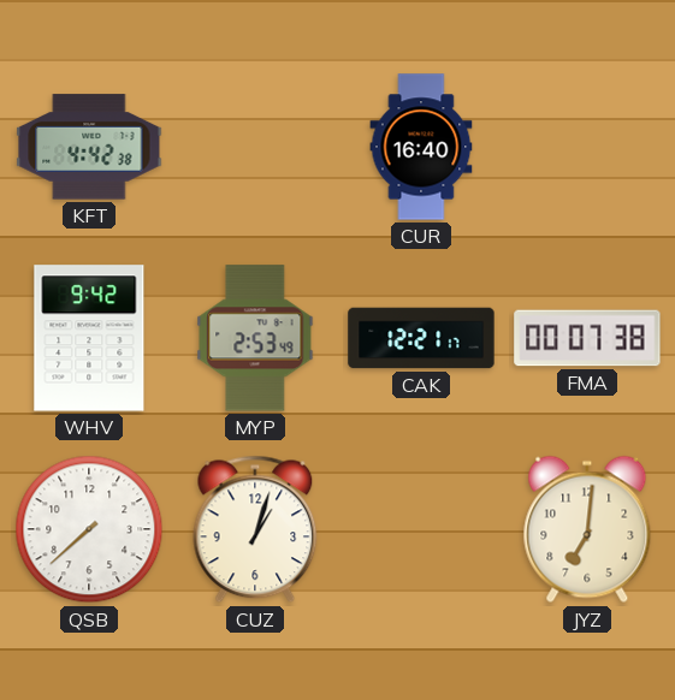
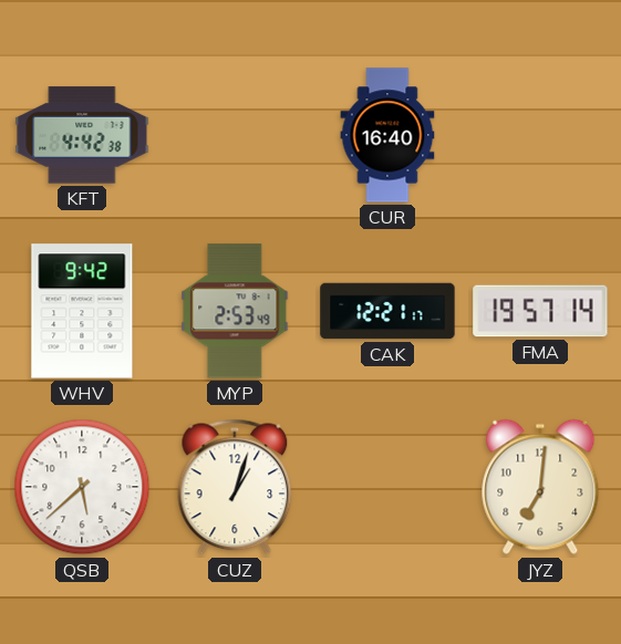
FMA: 00:07 -> 19:57
QSB: 7:38 -> 5:38
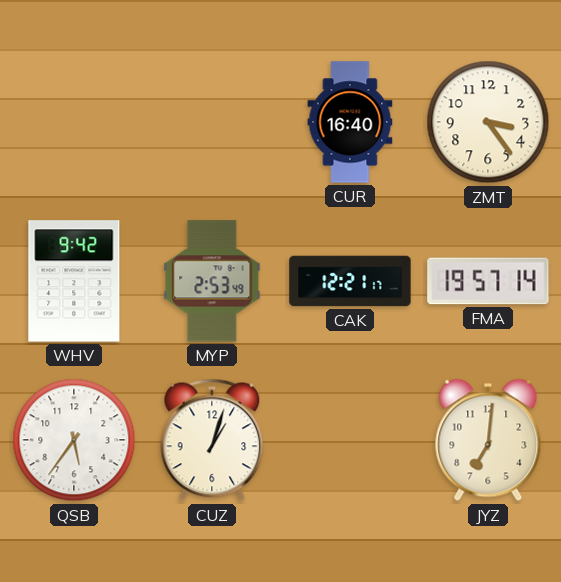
KFT: 4:42 -> none
ZMT: none -> 3:24
QSB: 5:38 -> 5:36
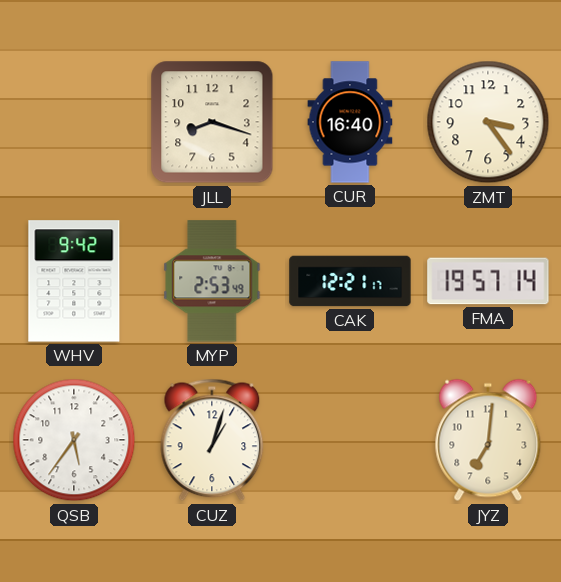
JLL: none -> 8:18
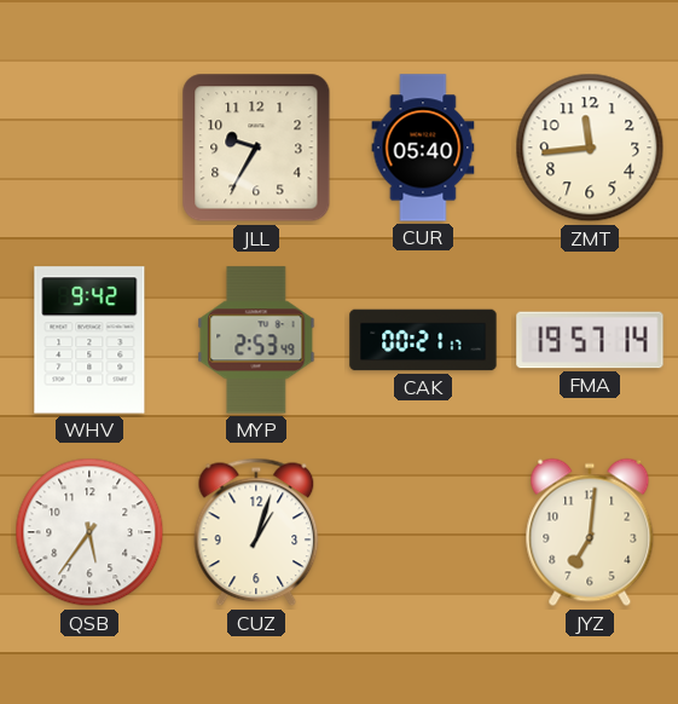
JLL: 8:18 -> 9:35
CUR: 16:40 -> 05:40
ZMT: 3:24 -> 11:44
CAK: 12:21 -> 00:21
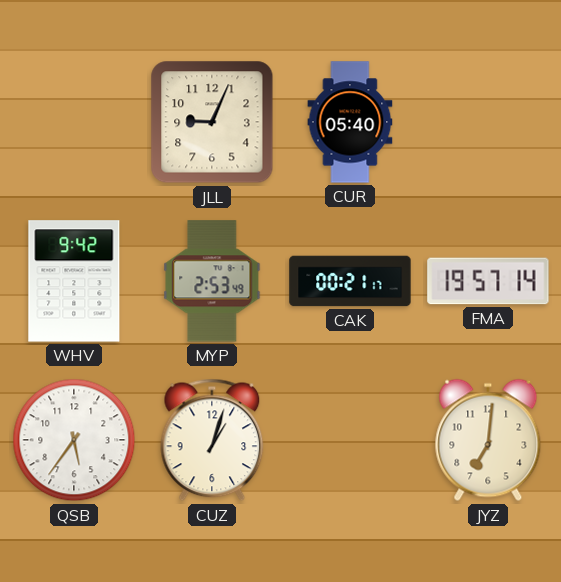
JLL: 9:35 -> 9:04
ZMT: 11:44 -> none
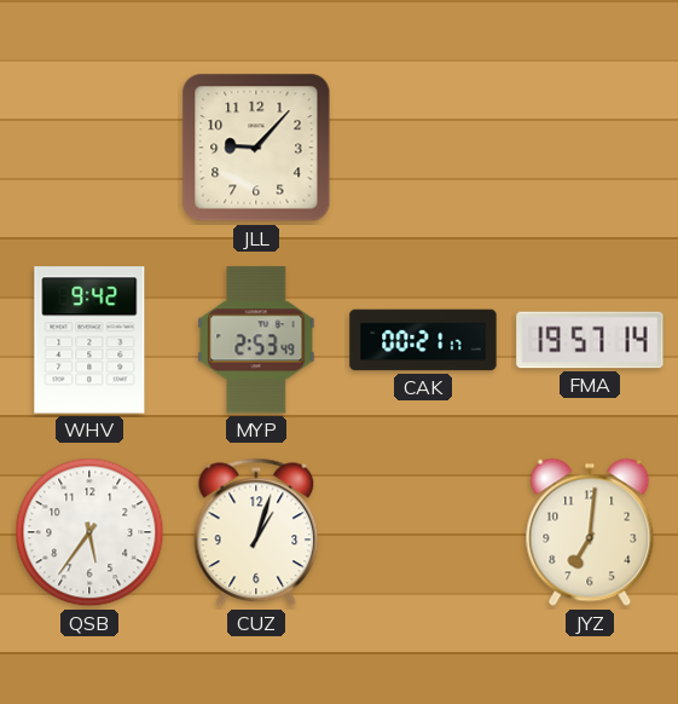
JLL: 9:04 -> 9:07
CUR: 05:40 -> none
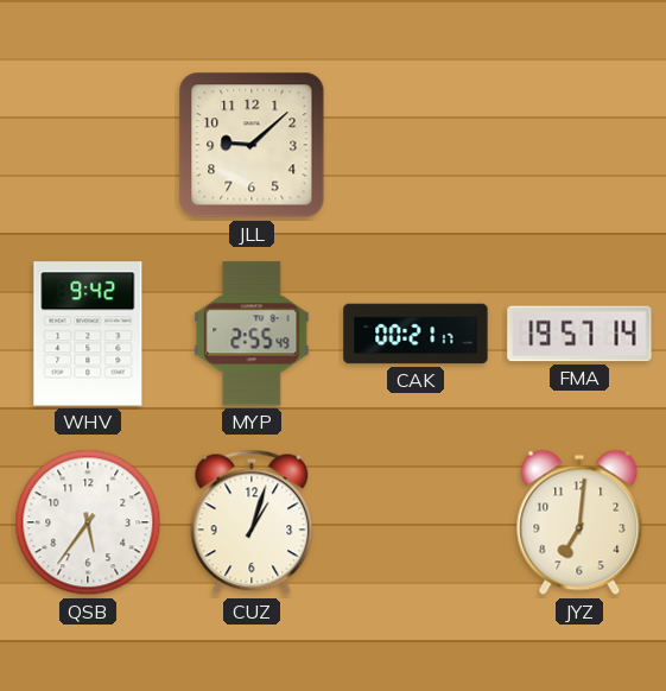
JLL: 9:07 -> 9:08
MYP: 2:53 -> 2:55
